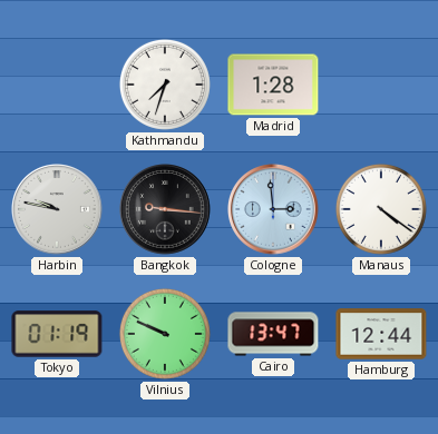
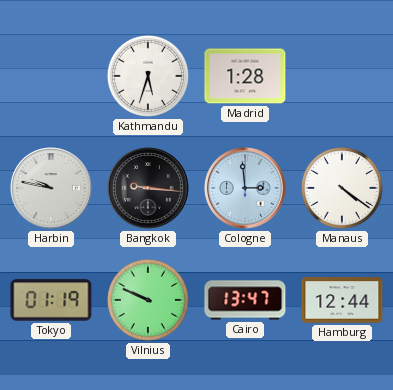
Kathmandu: 7:33 -> 5:33
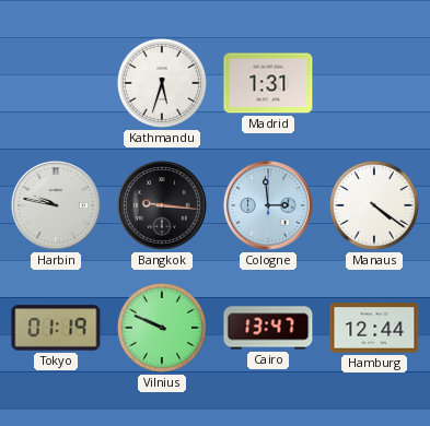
Madrid: 1:28 -> 1:31
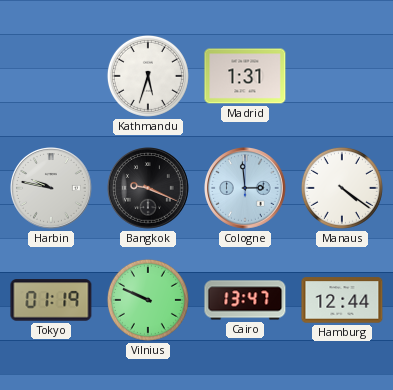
Bangkok: 9:16 -> 9:19
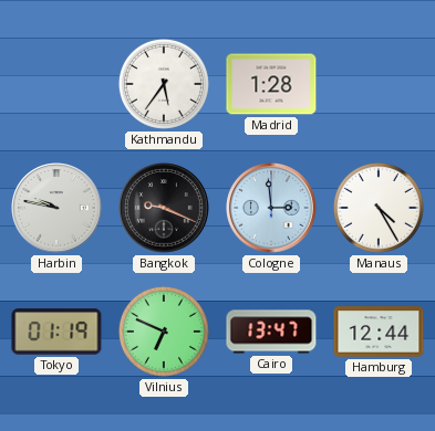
Kathmandu: 5:33 -> 5:36
Madrid: 1:31 -> 1:28
Manaus: 4:21 -> 4:25
Vilnius: 9:49 -> 6:49
